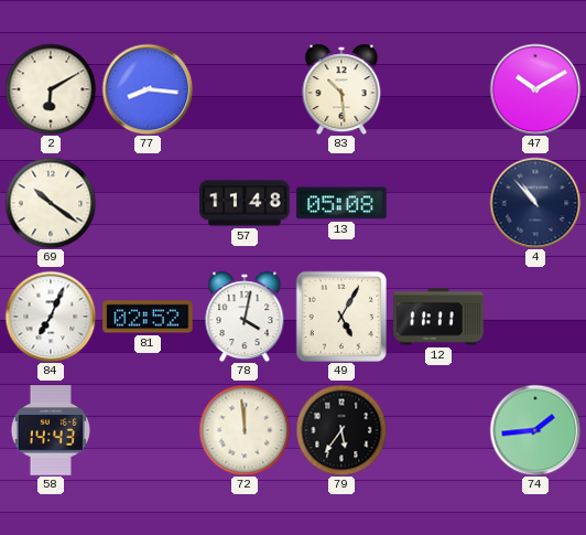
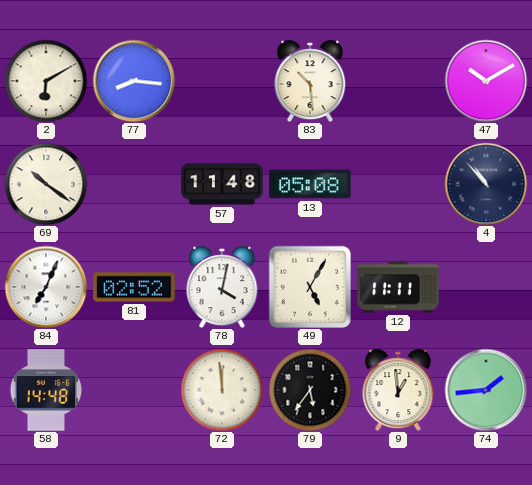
58: 14:43 -> 14:48
9: none -> 12:59
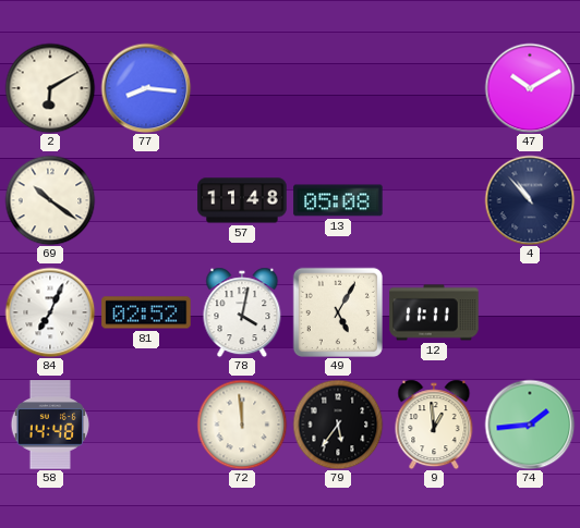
83: 10:29 -> none
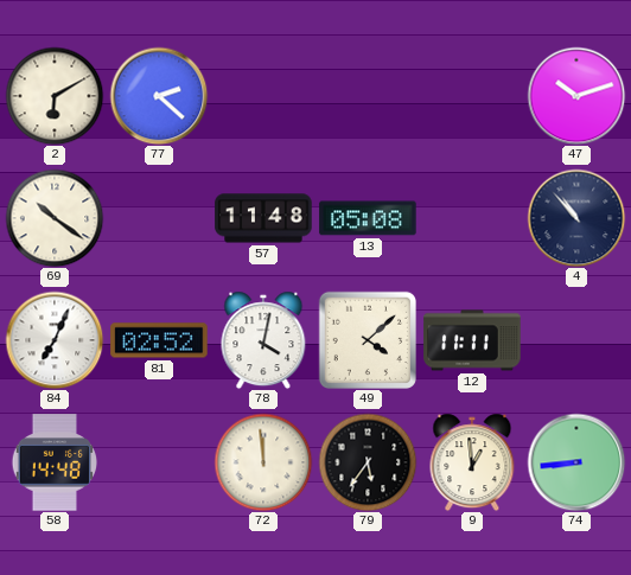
77: 8:16 -> 2:22
47: 10:10 -> 10:12
49: 5:05 -> 4:08
74: 1:44 -> 8:44
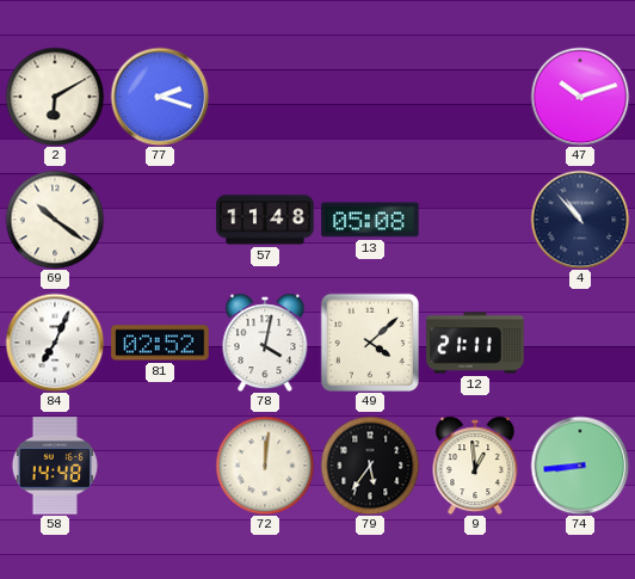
77: 2:22 -> 2:18
12: 11:11 -> 21:11
72: 11:59 -> 12:01
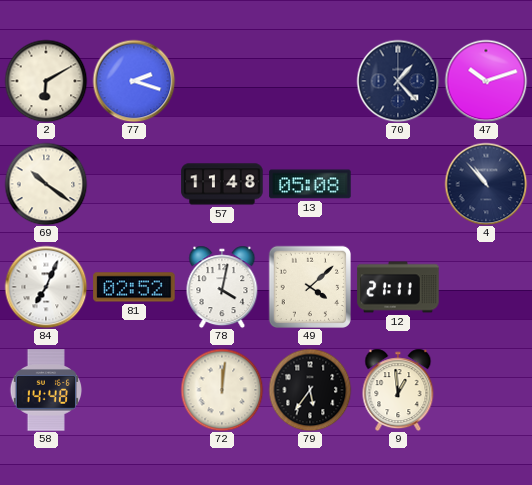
70: none -> 1:23
74: 8:44 -> none
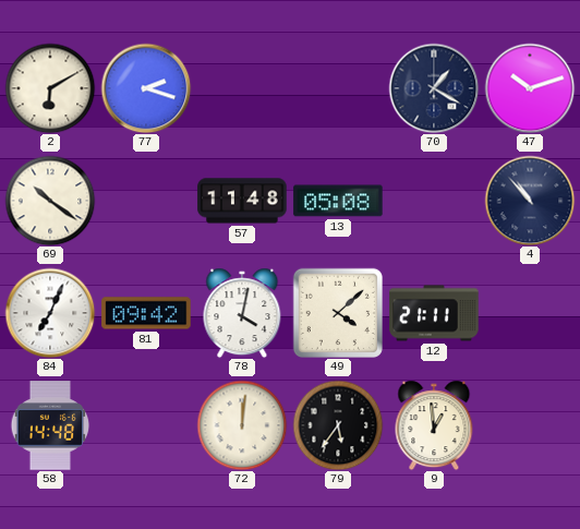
70: 1:23 -> 1:20
81: 02:52 -> 09:42
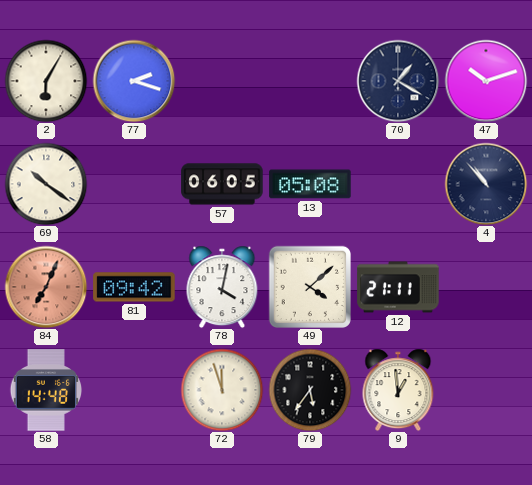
2: 6:10 -> 6:05
57: 11:48 -> 06:05
84 dial: white -> salmon
72: 12:01 -> 11:57
